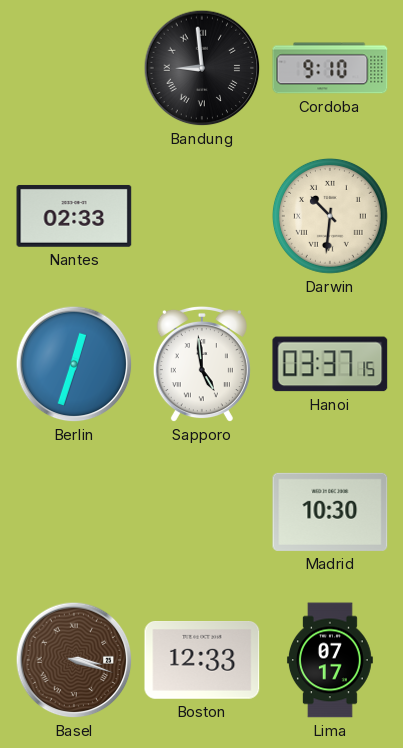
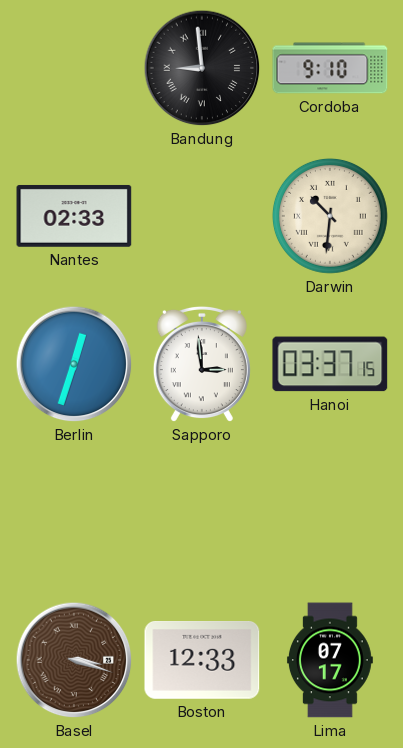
Sapporo: 4:59 -> 2:59
Madrid: 10:30 -> none
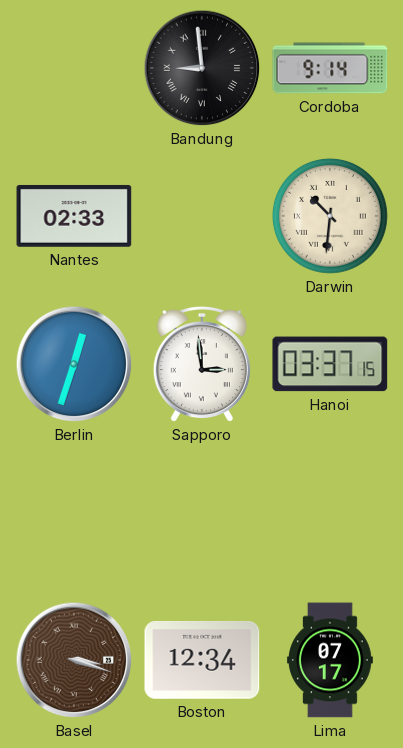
Cordoba: 9:10 -> 9:14
Boston: 12:33 -> 12:34
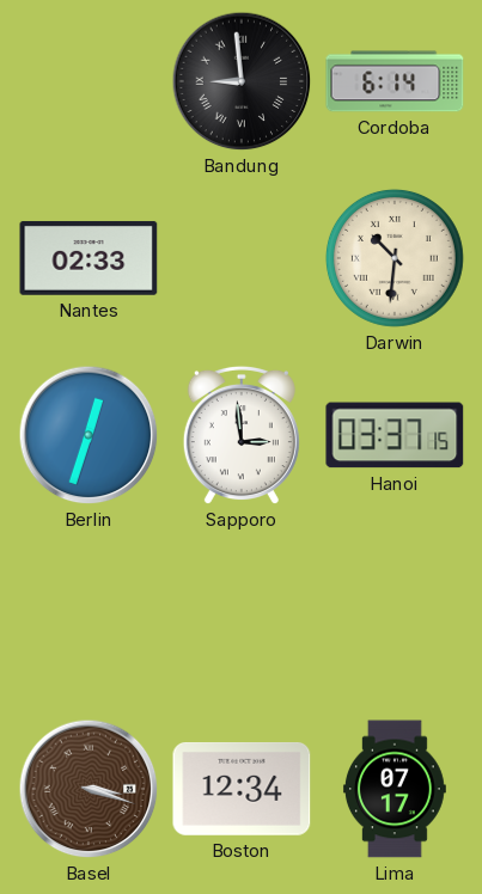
Cordoba: 9:14 -> 6:14
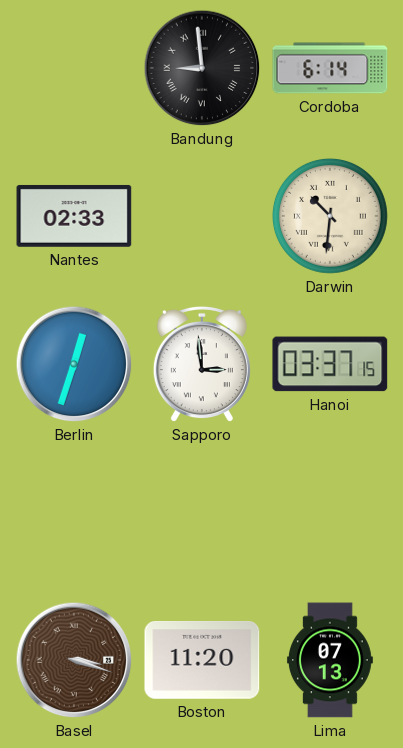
Boston: 12:34 -> 11:20
Lima: 07:17 -> 07:13
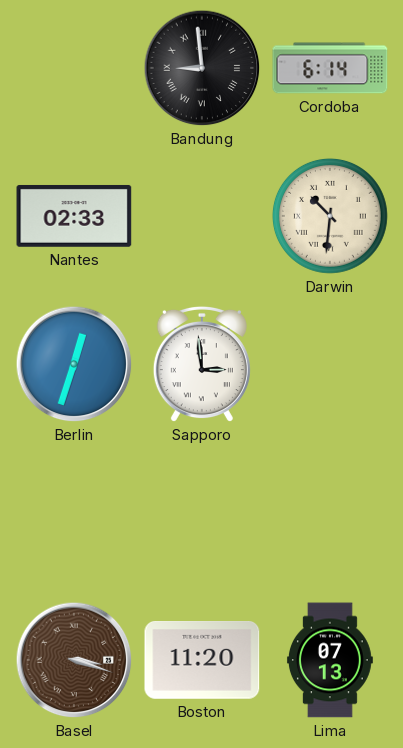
Hanoi: 03:37 -> none
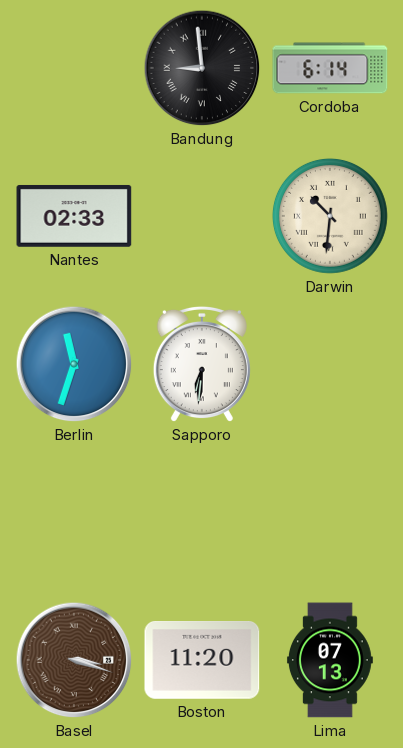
Berlin: 12:33 -> 11:33
Sapporo: 2:59 -> 6:31
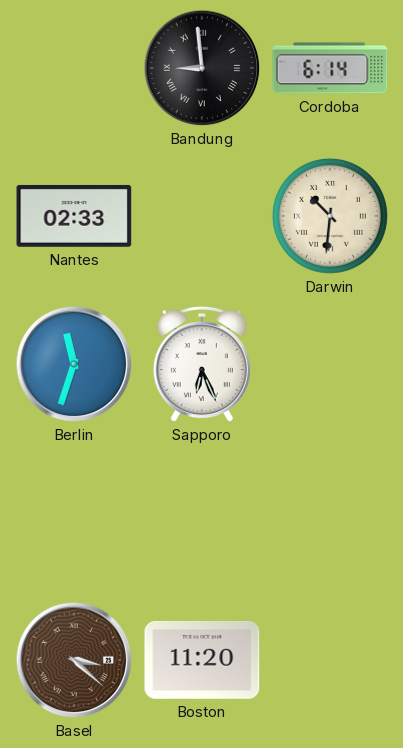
Sapporo: 6:31 -> 6:26
Basel: 3:18 -> 3:22
Lima: 07:13 -> none
